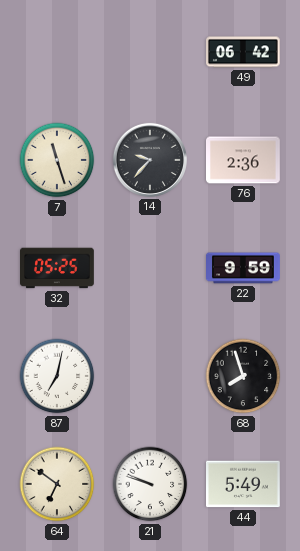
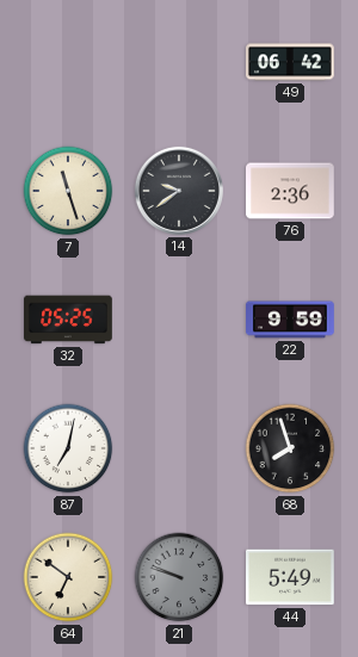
14: 9:37 -> 9:39
21 dial: white -> grey
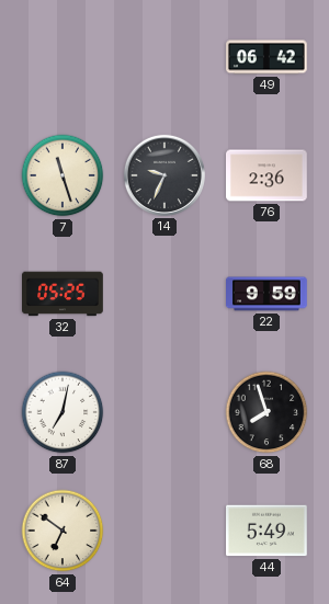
14: 9:39 -> 9:34
21: 9:48 -> none
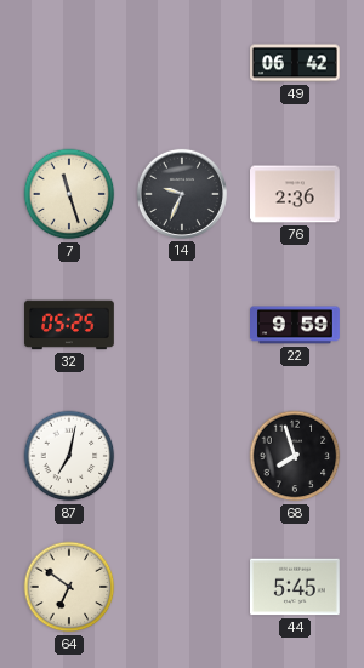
44: 5:49 -> 5:45
